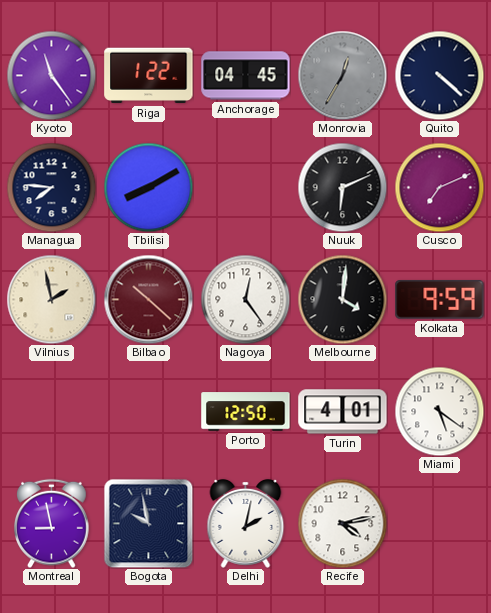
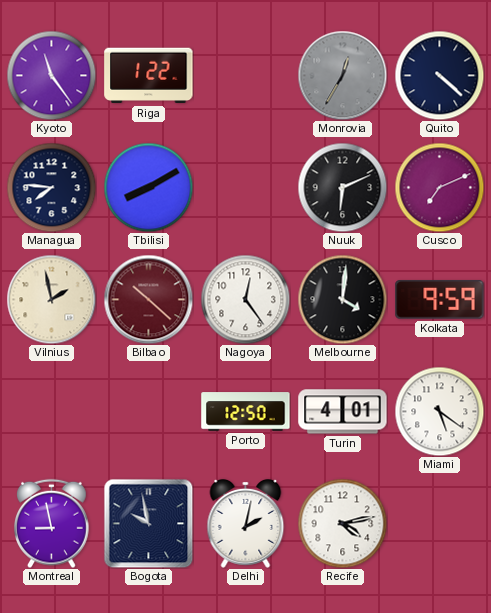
Anchorage: 04:45 -> none
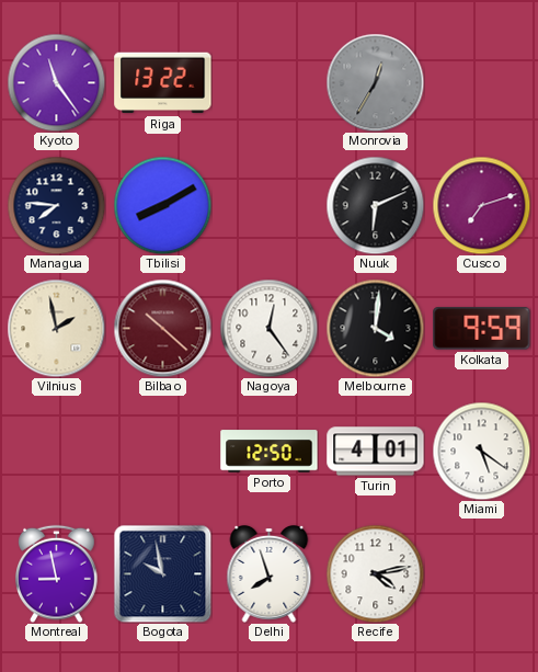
Riga: 1:22 -> 13:22
Quito: 4:22 -> none
Cusco: 7:11 -> 7:12
Delhi: 2:02 -> 7:57
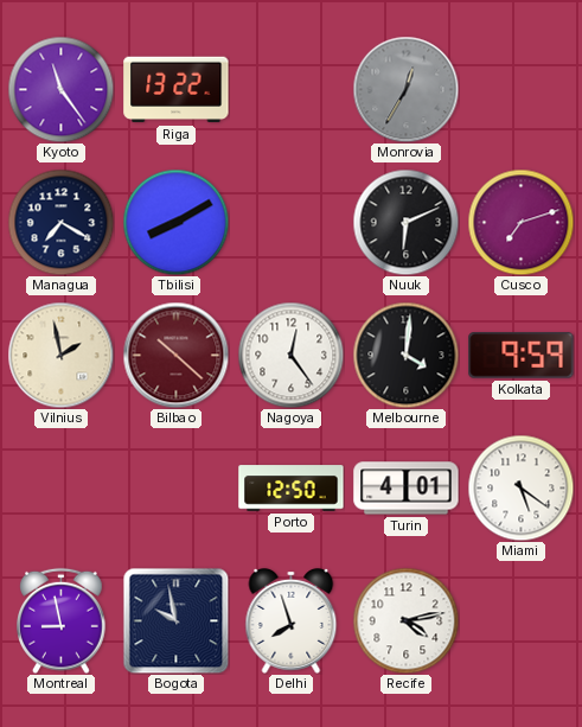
Managua: 7:46 -> 7:20
